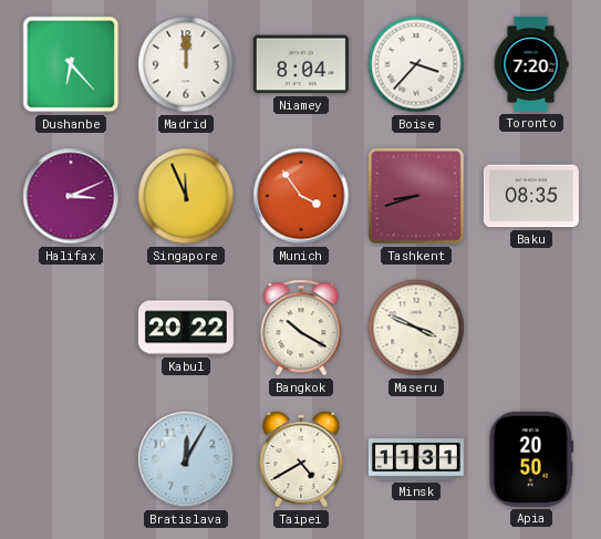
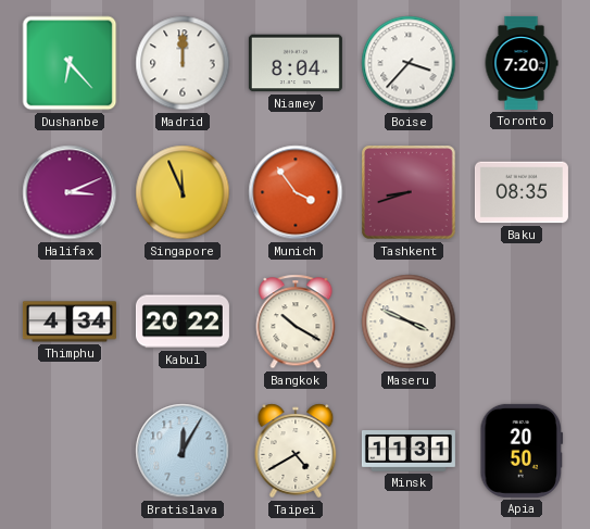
Thimphu: none -> 4:34
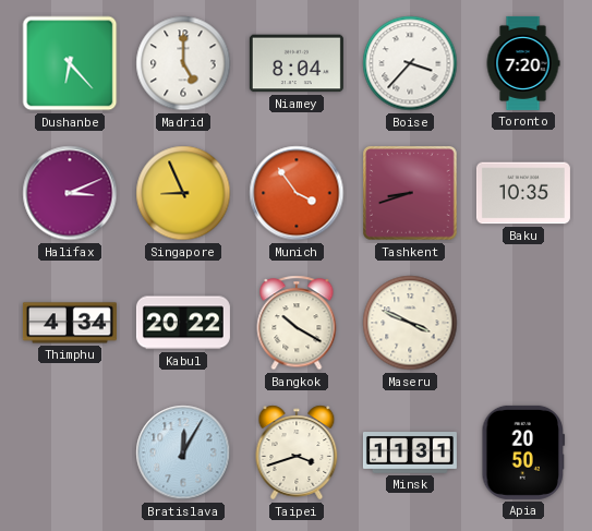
Madrid: 12:00 -> 5:00
Singapore: 11:56 -> 8:56
Baku: 08:35 -> 10:35
Taipei: 4:40 -> 3:42
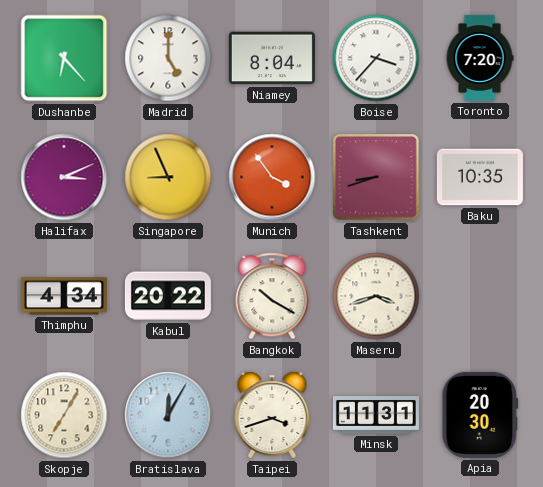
Maseru: 3:49 -> 3:42
Skopje: none -> 7:05
Apia: 20:50 -> 20:30
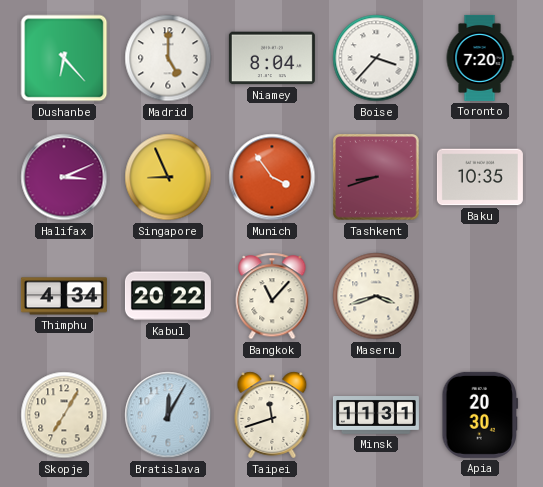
Bangkok: 10:20 -> 11:07
Taipei: 3:42 -> 11:42
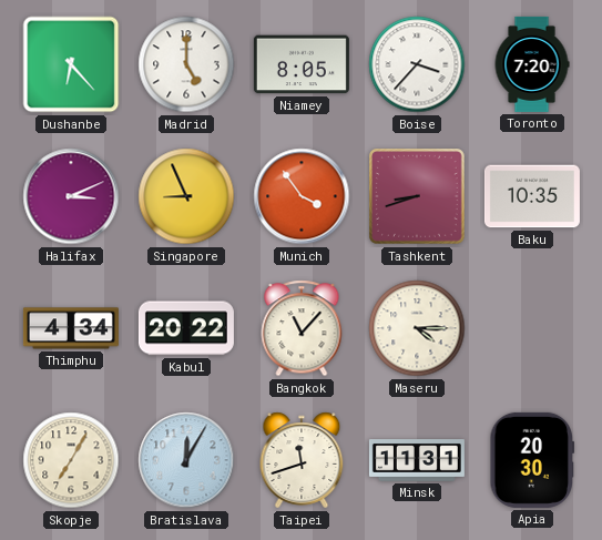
Niamey: 8:04 -> 8:05
Maseru: 3:42 -> 4:15
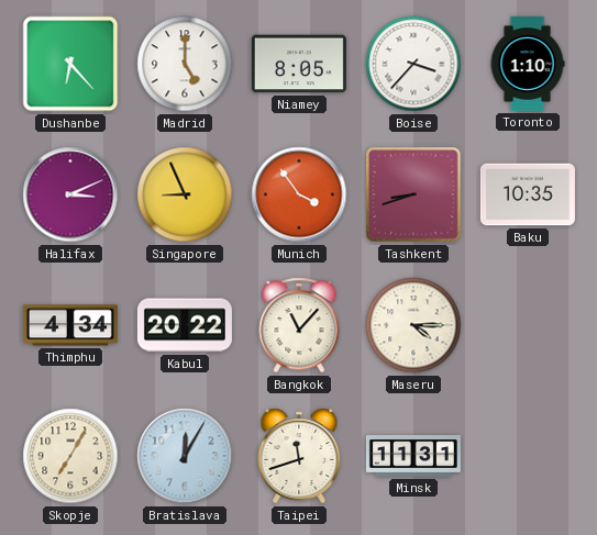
Toronto: 7:20 -> 1:10
Apia: 20:30 -> none
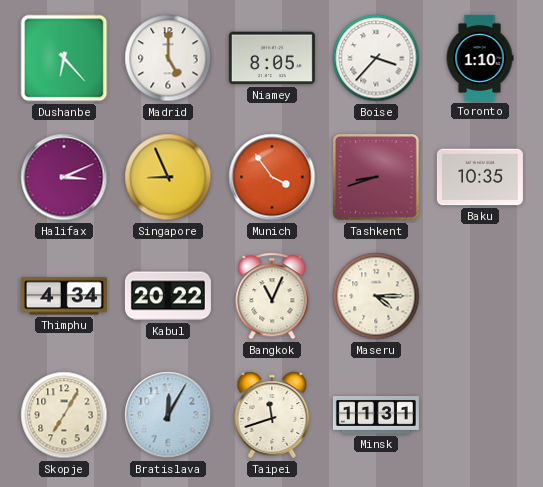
Bangkok: 11:07 -> 11:04
